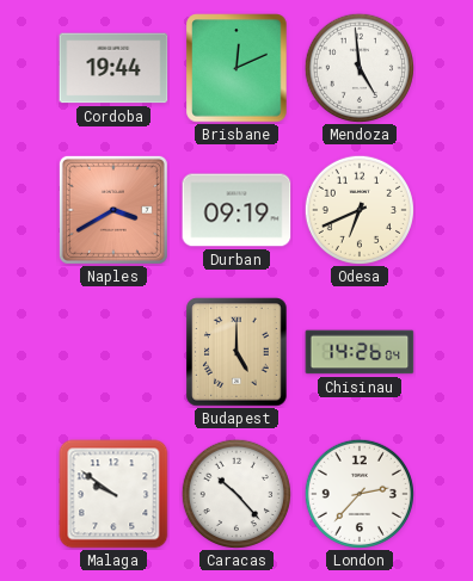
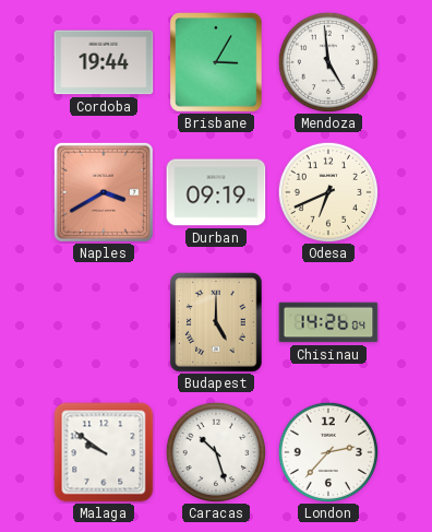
Brisbane: 12:11 -> 3:05
Caracas: 10:23 -> 10:27
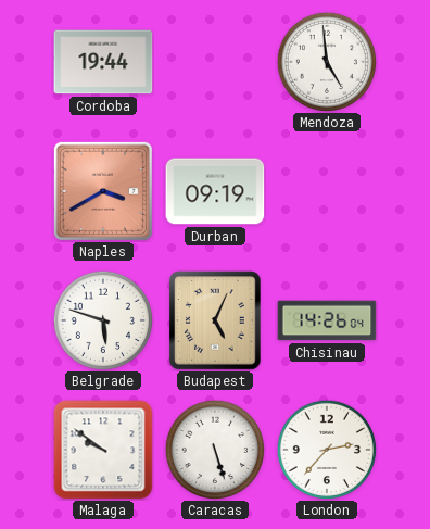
Brisbane: 3:05 -> none
Odesa: 6:41 -> none
Belgrade: none -> 5:48
Budapest: 5:00 -> 5:04
Caracas: 10:27 -> 5:27
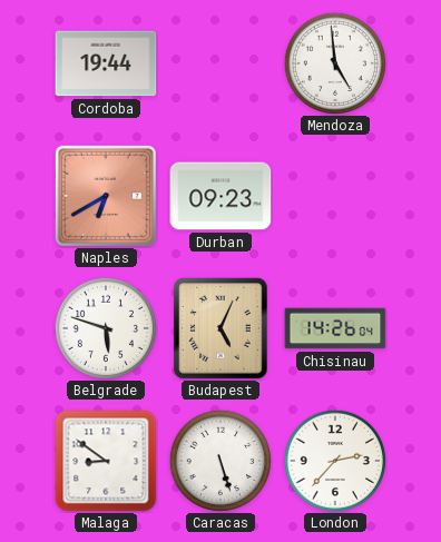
Naples: 3:40 -> 6:40
Durban: 09:19 -> 09:23
Malaga: 9:51 -> 8:51
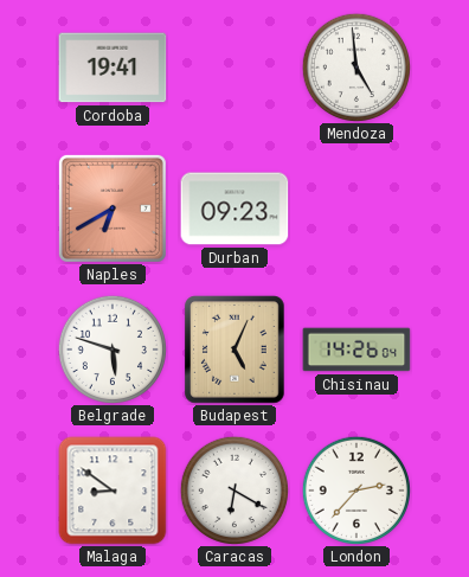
Cordoba: 19:44 -> 19:41
Caracas: 5:27 -> 6:20
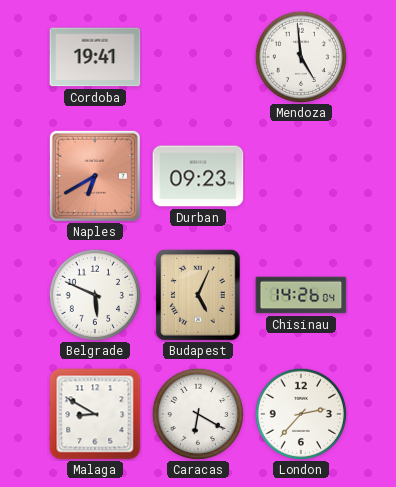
Belgrade: 5:48 -> 5:49
Malaga: 8:51 -> 8:50
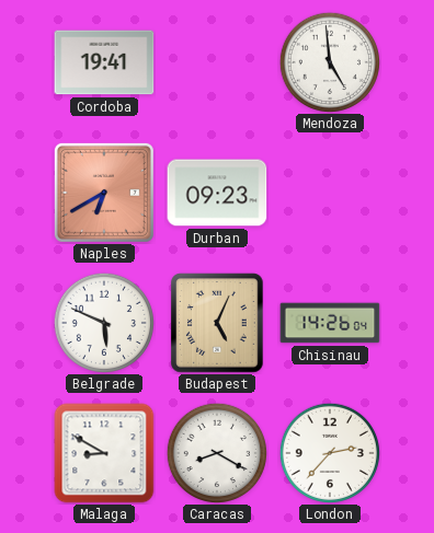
Caracas: 6:20 -> 8:20
